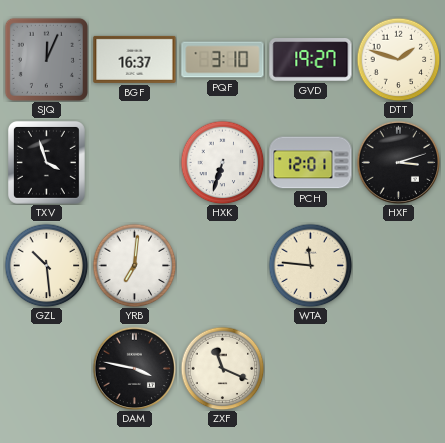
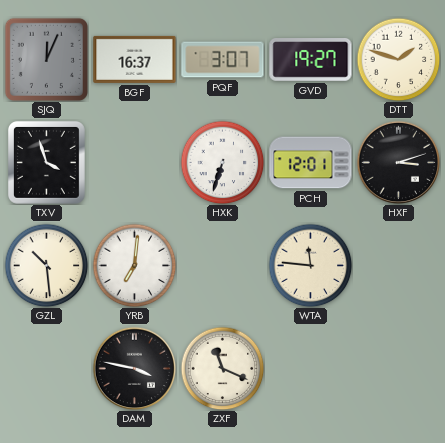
PQF: 3:10 -> 3:07
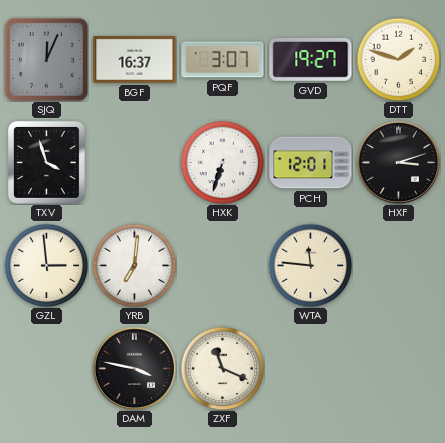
GZL: 10:29 -> 2:59
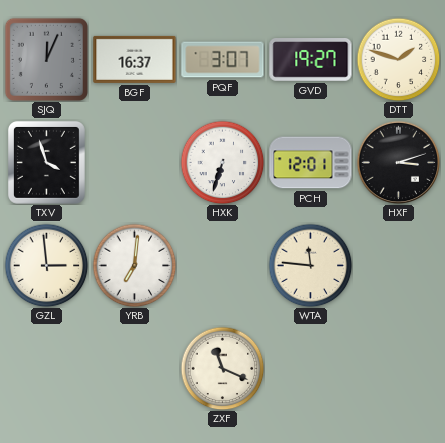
DAM: 3:47 -> none
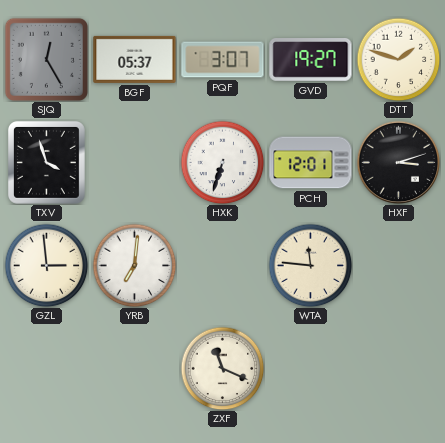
SJQ: 12:04 -> 12:25
BGF: 16:37 -> 05:37
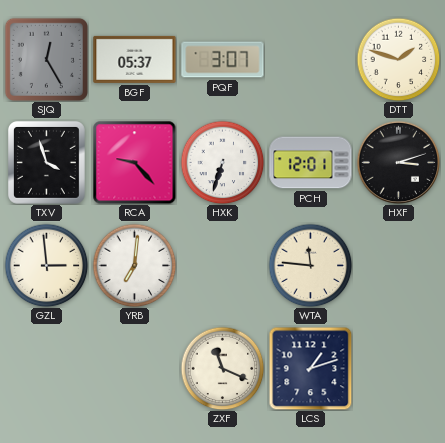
GVD: 19:27 -> none
RCA: none -> 9:23
LCS: none -> 1:12
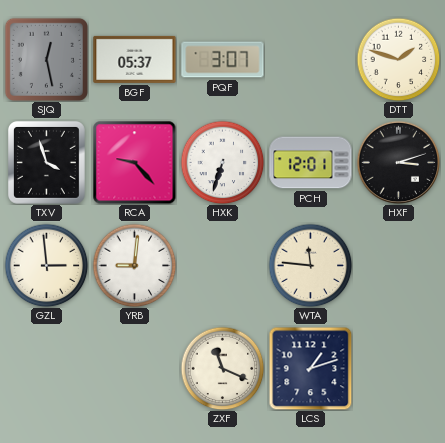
SJQ: 12:25 -> 12:28
YRB: 7:01 -> 9:01
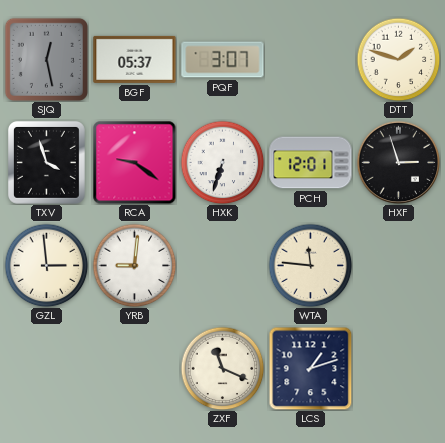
RCA: 9:23 -> 9:21
HXF: 3:12 -> 2:57
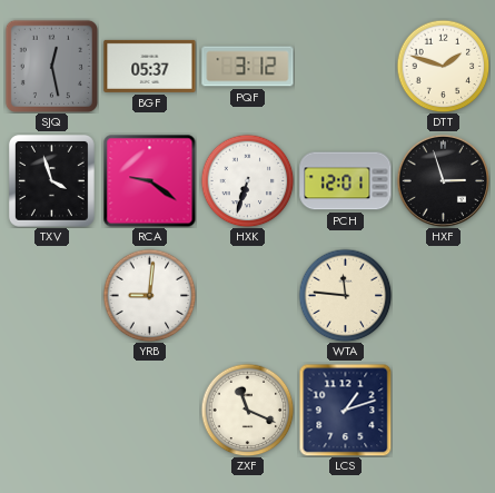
PQF: 3:07 -> 3:12
GZL: 2:59 -> none
